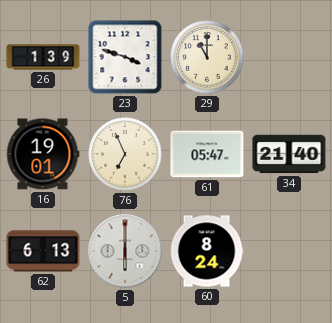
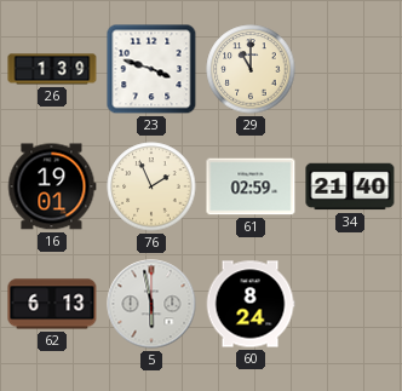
76: 6:56 -> 1:56
61: 05:47 -> 02:59
5: 6:00 -> 5:58
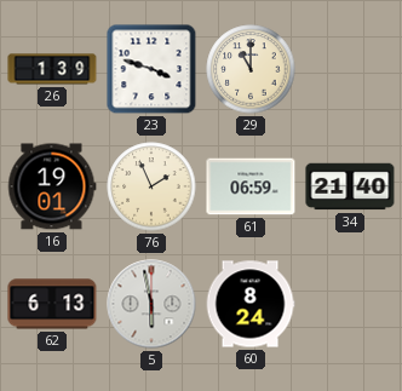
61: 02:59 -> 06:59
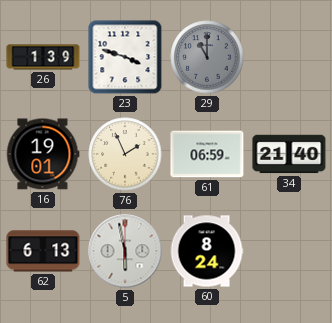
29 dial: cream -> grey
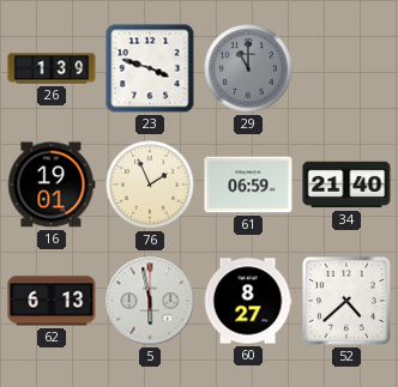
60: 8:24 -> 8:27
52: none -> 4:38
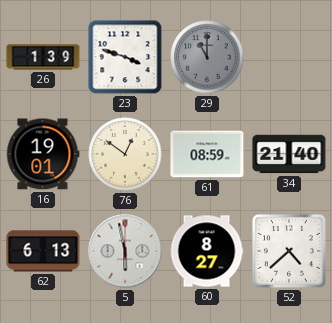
76: 1:56 -> 12:51
61: 06:59 -> 08:59
